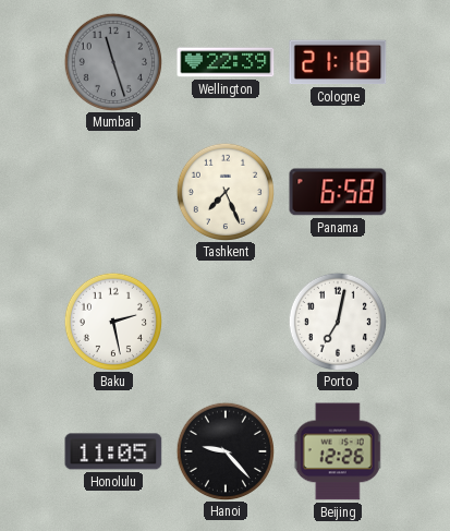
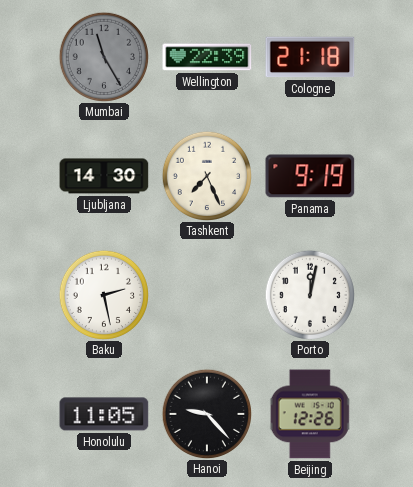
Mumbai: 11:27 -> 11:25
Ljubljana: none -> 14:30
Panama: 6:58 -> 9:19
Porto: 7:02 -> 12:02
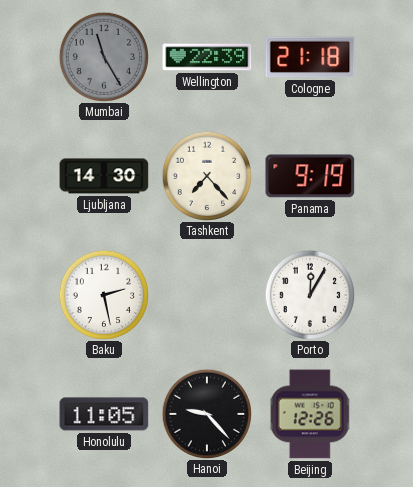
Tashkent: 7:26 -> 7:23
Porto: 12:02 -> 12:05
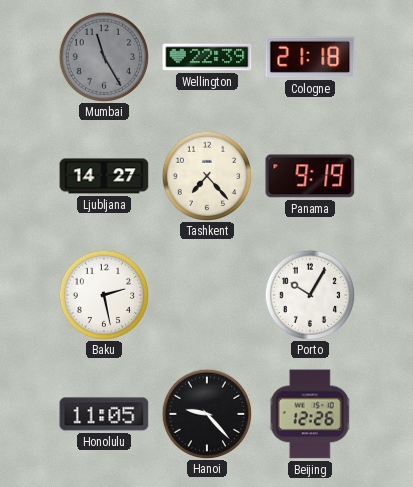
Ljubljana: 14:30 -> 14:27
Porto: 12:05 -> 10:05
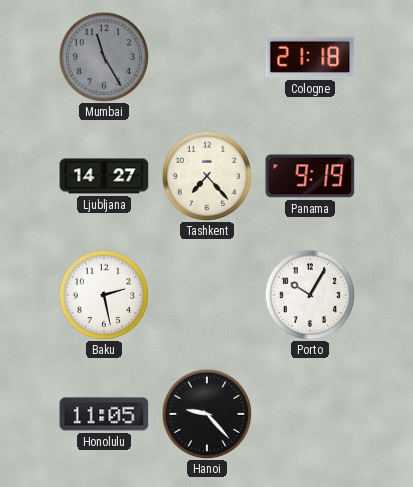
Wellington: 22:39 -> none
Beijing: 12:26 -> none
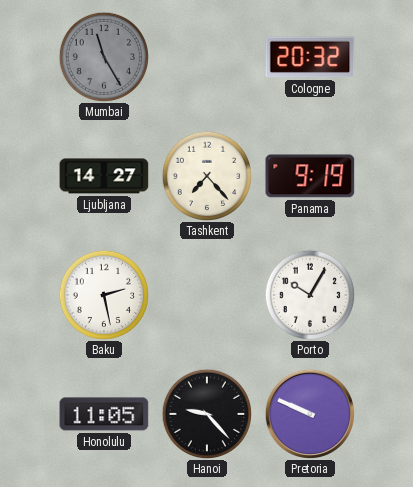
Cologne: 21:18 -> 20:32
Pretoria: none -> 9:49
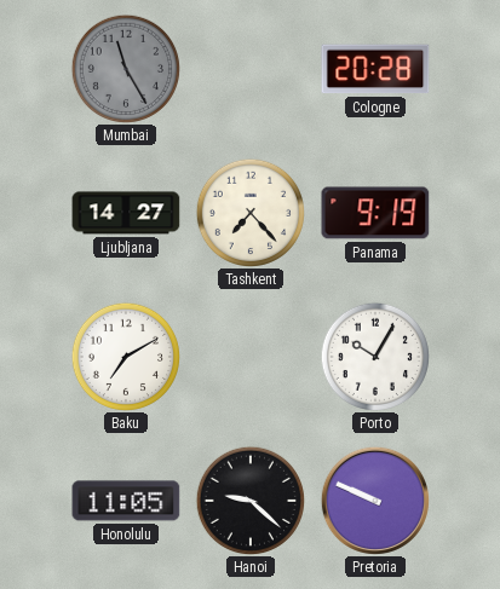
Cologne: 20:32 -> 20:28
Baku: 2:28 -> 7:10
Hanoi: 9:23 -> 9:22
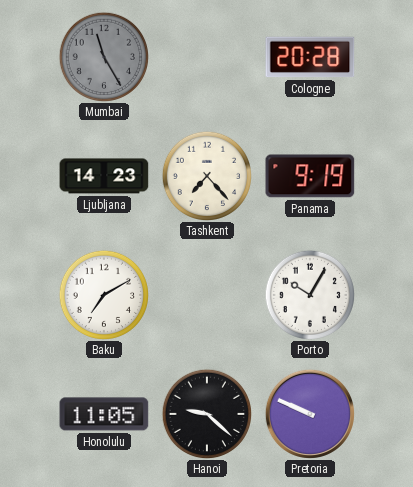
Ljubljana: 14:27 -> 14:23
